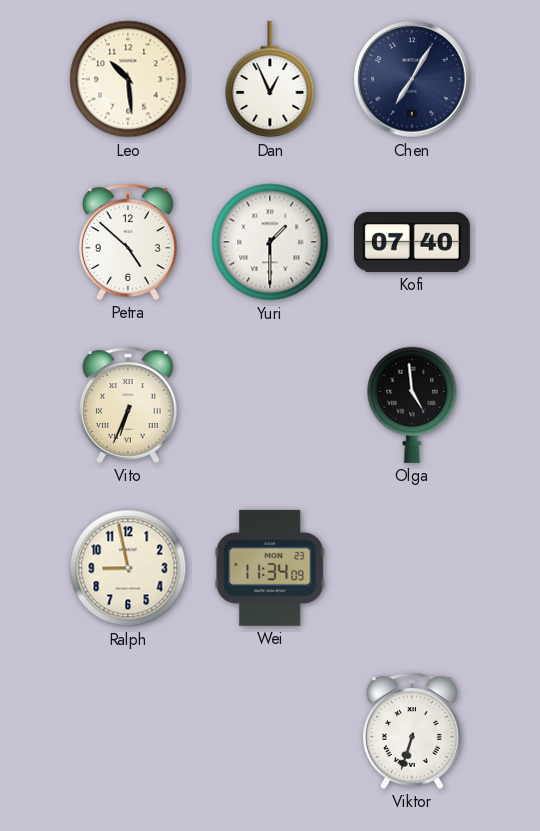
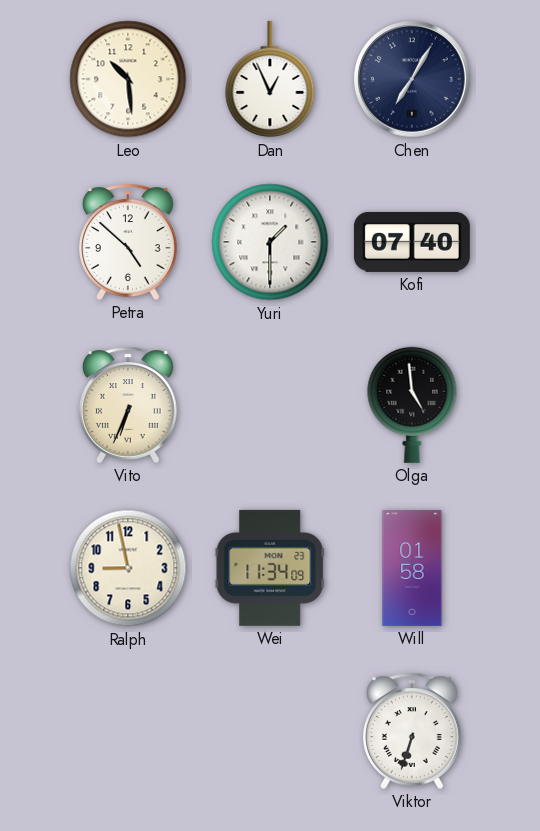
Will: none -> 01:58
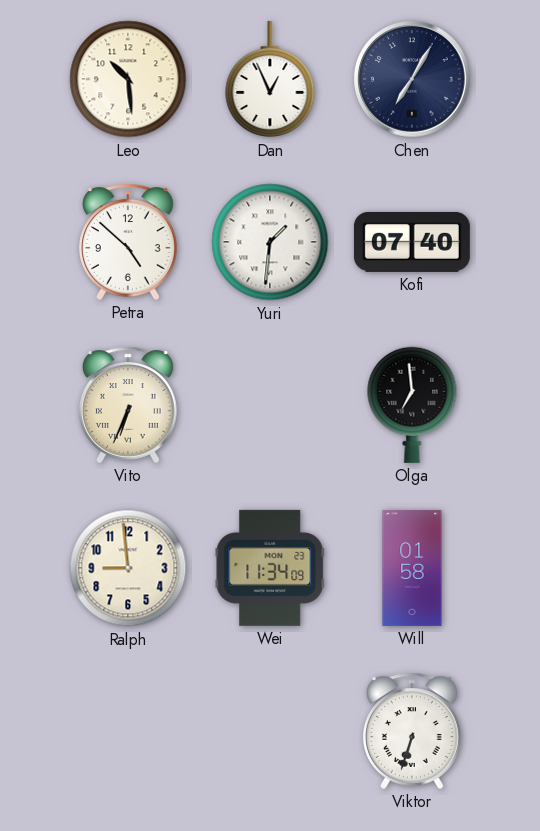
Yuri: 1:30 -> 1:31
Olga: 4:59 -> 6:59
Ralph: 8:58 -> 8:59
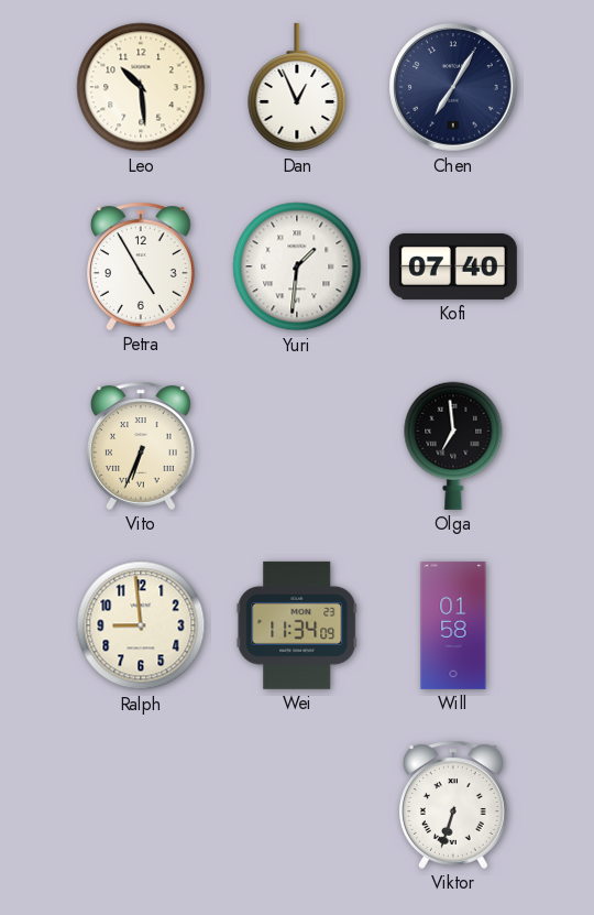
Petra: 4:52 -> 4:55
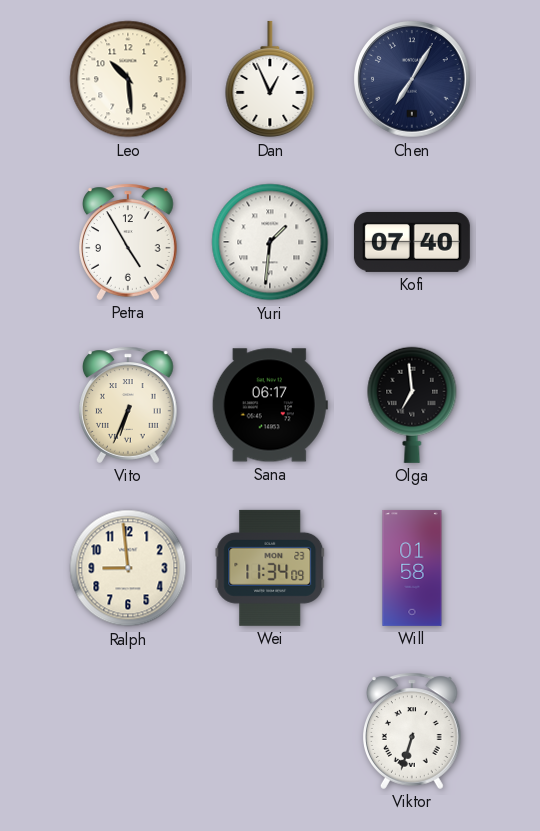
Sana: none -> 06:17
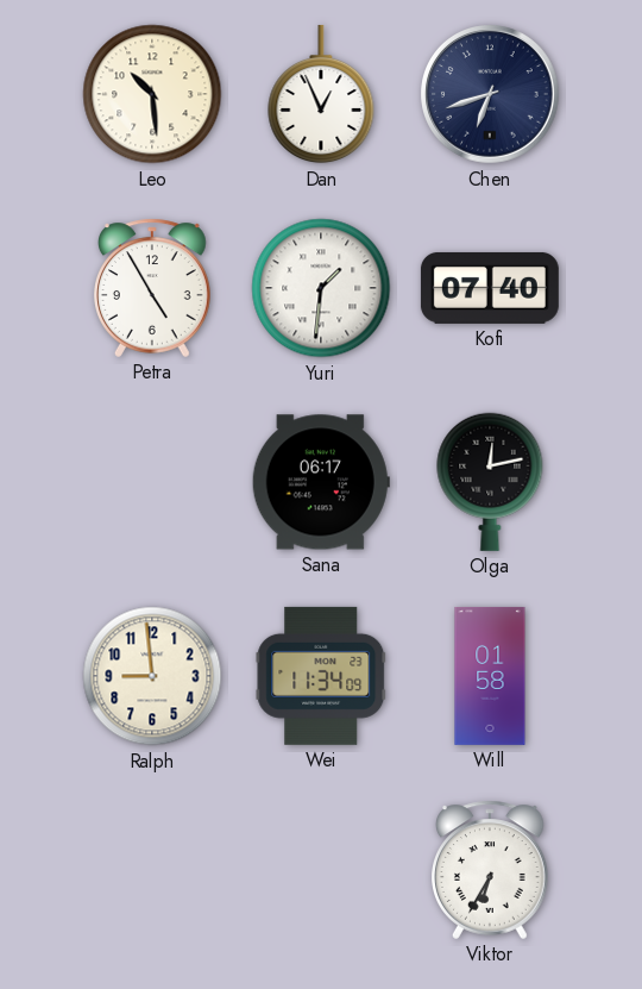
Chen: 7:05 -> 6:42
Vito: 6:34 -> none
Olga: 6:59 -> 12:13
Viktor: 6:33 -> 6:35
